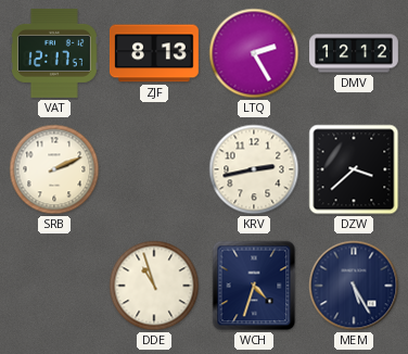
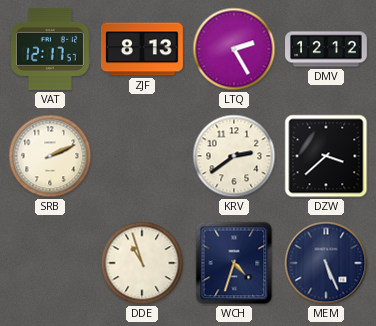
KRV: 2:43 -> 2:39
MEM: 5:25 -> 5:26
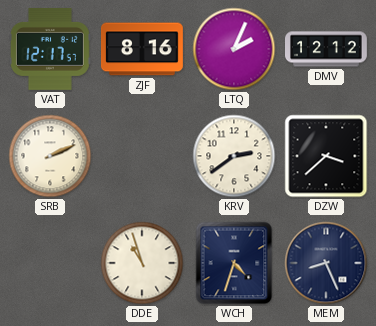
ZJF: 8:13 -> 8:16
LTQ: 2:25 -> 2:04
MEM: 5:26 -> 8:26
